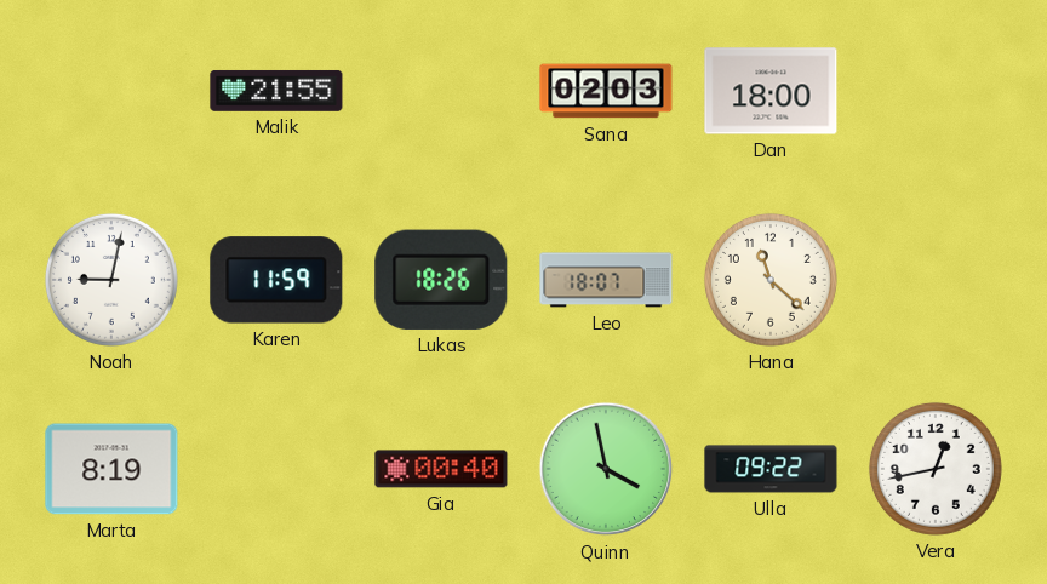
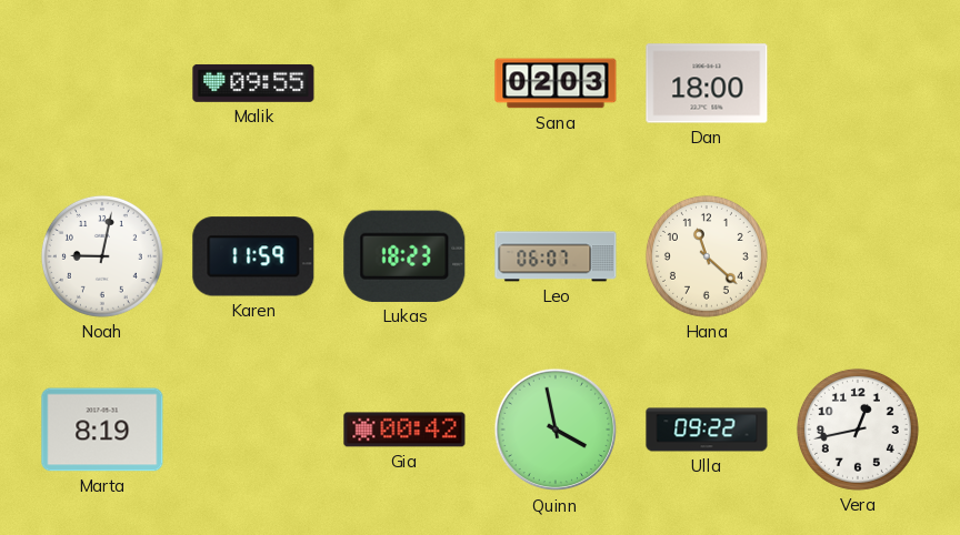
Malik: 21:55 -> 09:55
Lukas: 18:26 -> 18:23
Leo: 18:07 -> 06:07
Gia: 00:40 -> 00:42
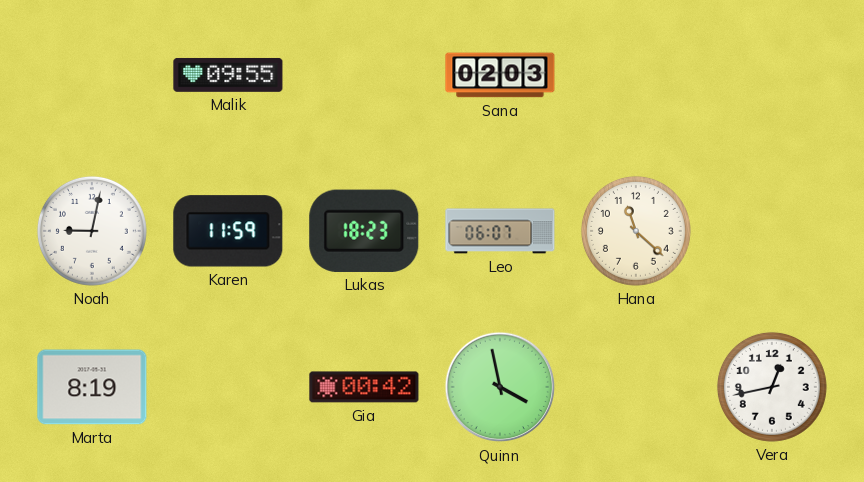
Dan: 18:00 -> none
Ulla: 09:22 -> none
